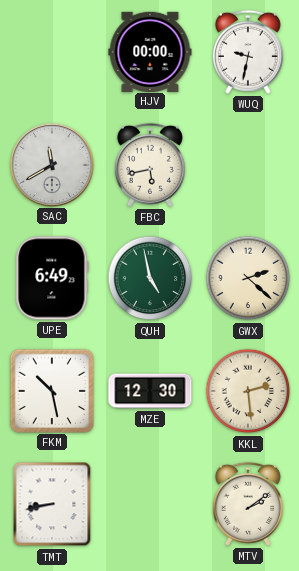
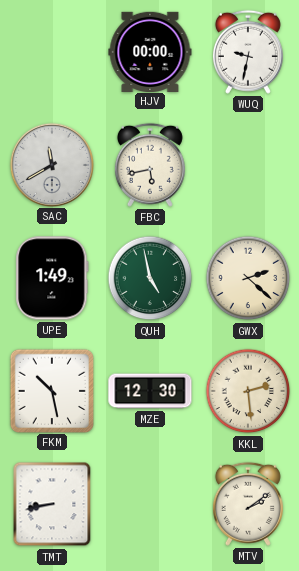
UPE: 6:49 -> 1:49
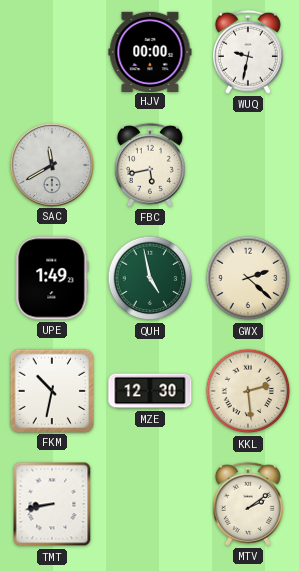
FKM: 10:28 -> 10:32
